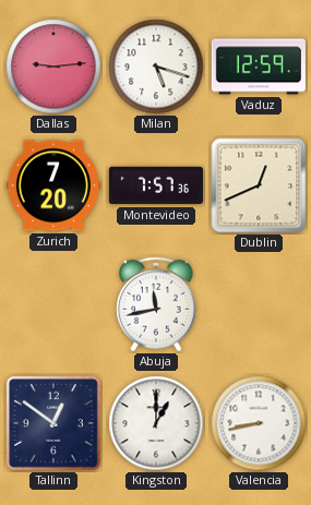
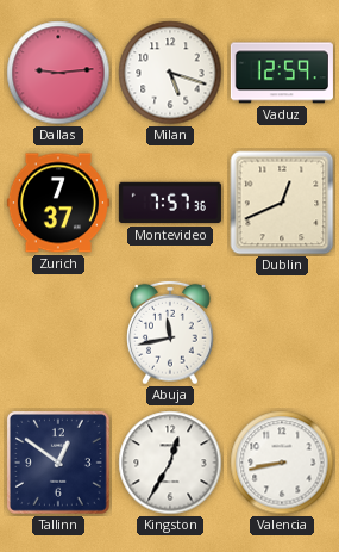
Zurich: 7:20 -> 7:37
Kingston: 1:00 -> 12:35
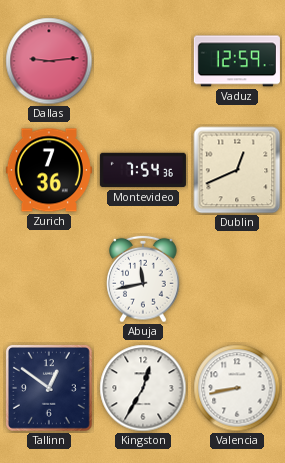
Milan: 5:18 -> none
Zurich: 7:37 -> 7:36
Montevideo: 7:57 -> 7:54
